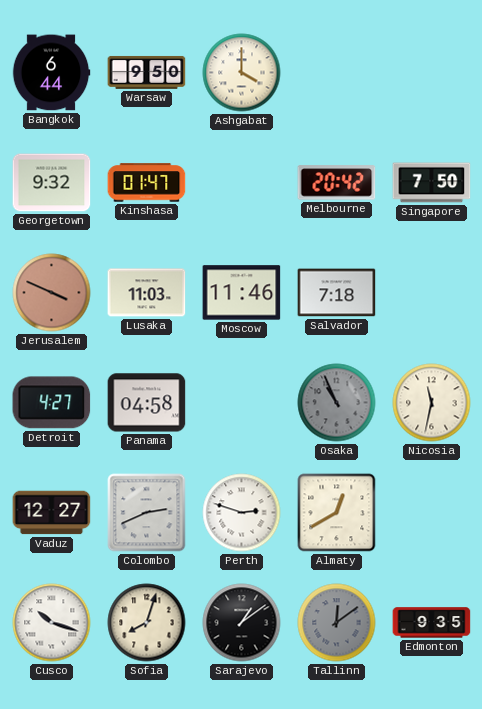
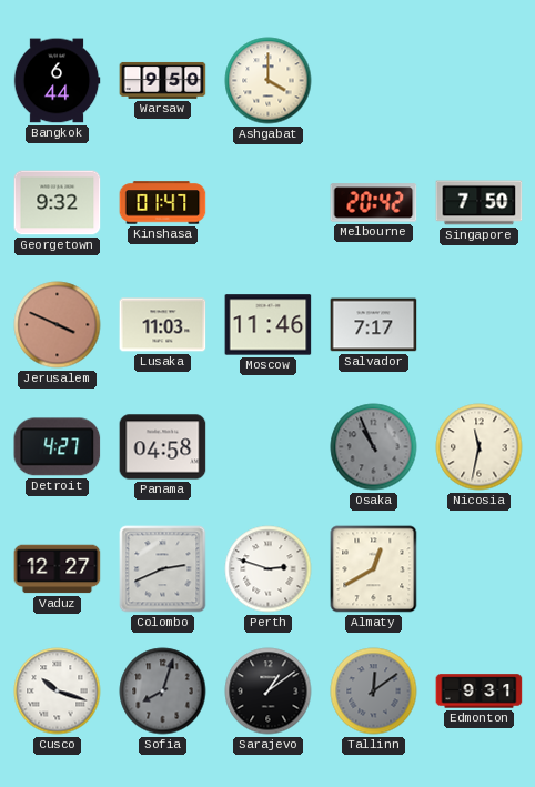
Salvador: 7:18 -> 7:17
Sofia dial: cream -> grey
Edmonton: 9:35 -> 9:31
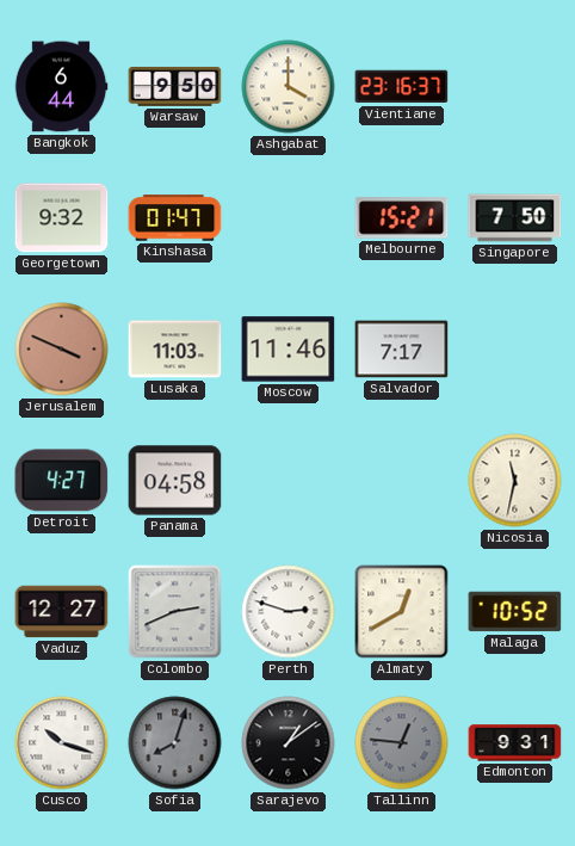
Vientiane: none -> 23:16
Melbourne: 20:42 -> 15:21
Osaka: 10:56 -> none
Malaga: none -> 10:52
Tallinn: 12:09 -> 12:46
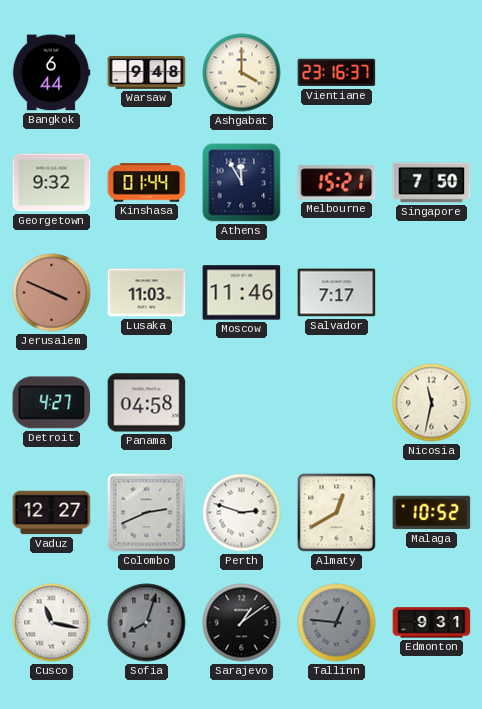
Warsaw: 9:50 -> 9:48
Kinshasa: 01:47 -> 01:44
Athens: none -> 11:55
Cusco: 10:18 -> 11:17
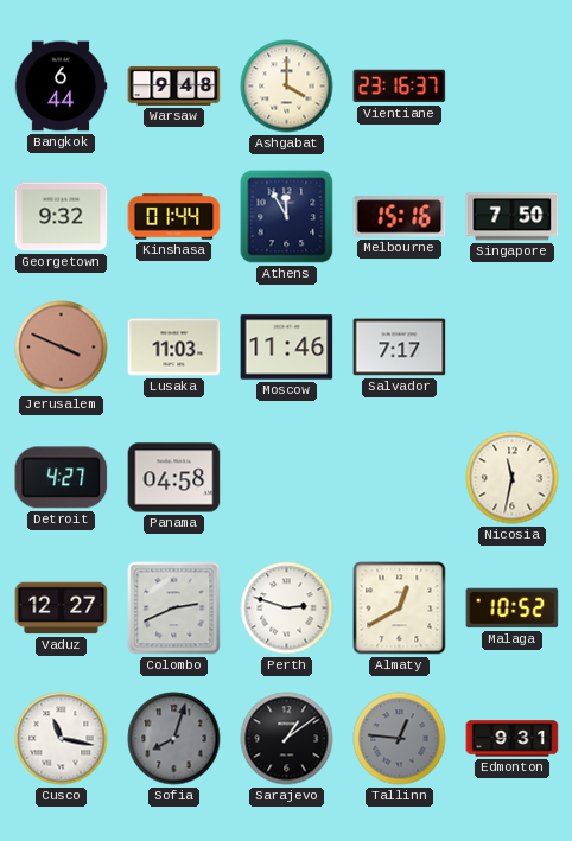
Melbourne: 15:21 -> 15:16
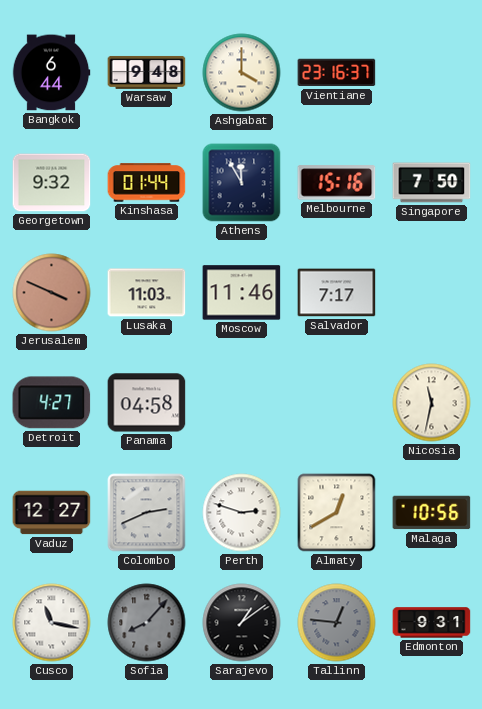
Malaga: 10:52 -> 10:56
Sofia: 8:03 -> 8:07
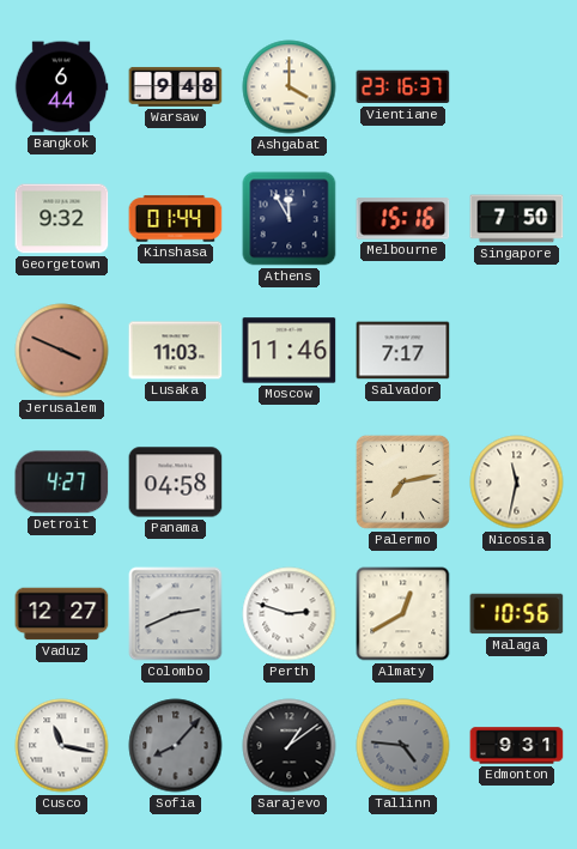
Palermo: none -> 7:13
Tallinn: 12:46 -> 4:46
